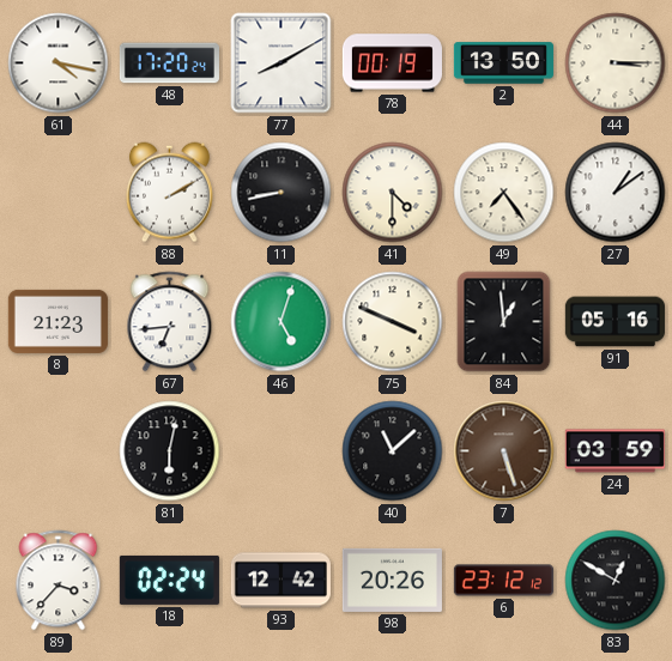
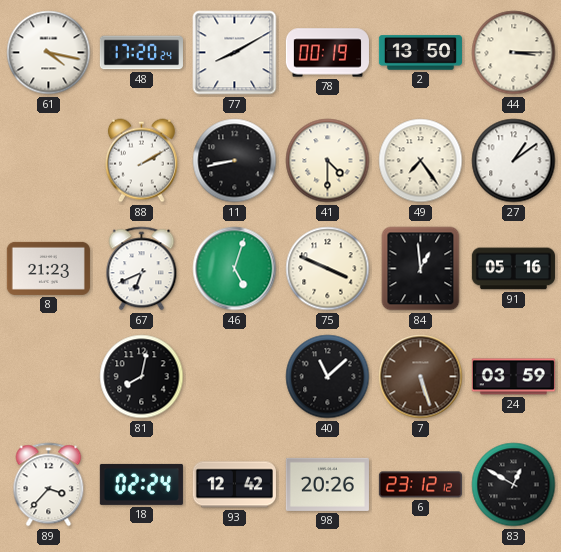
67: 6:44 -> 6:41
81: 6:02 -> 8:02
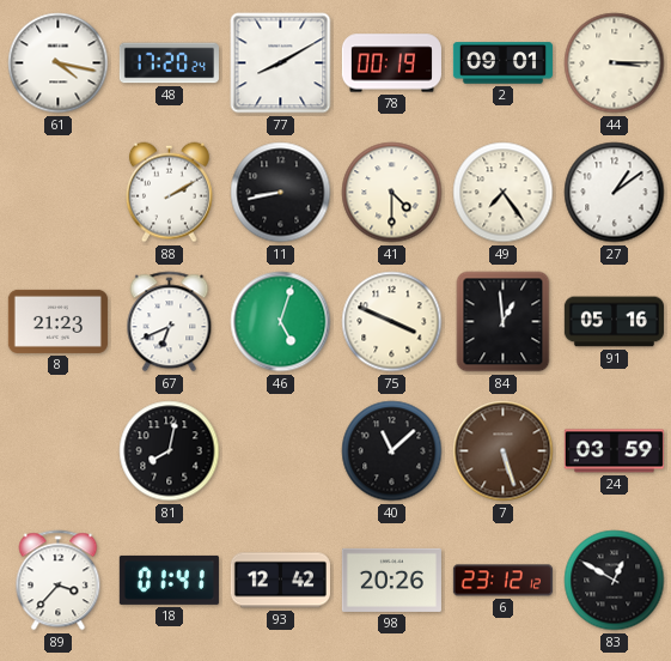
2: 13:50 -> 09:01
18: 02:24 -> 01:41
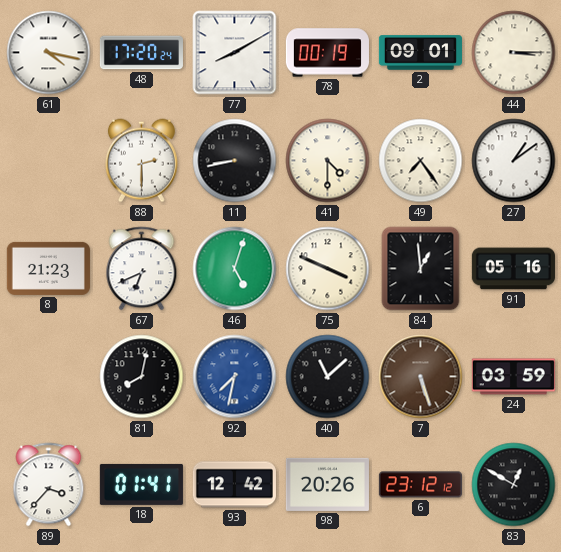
88: 2:10 -> 2:30
92: none -> 7:32
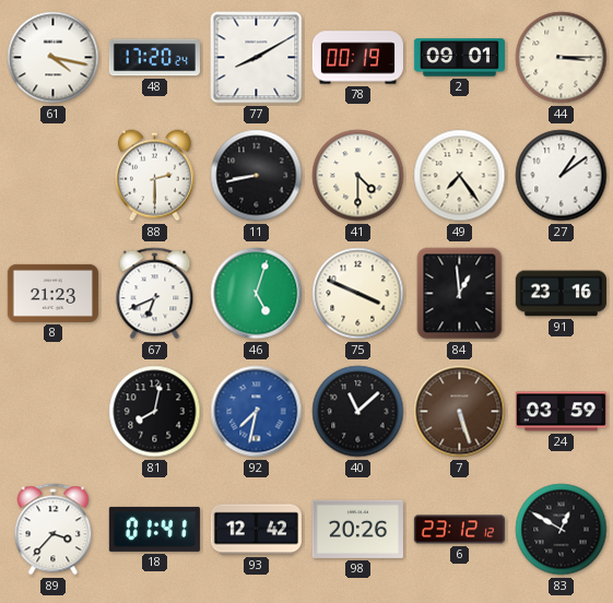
91: 05:16 -> 23:16
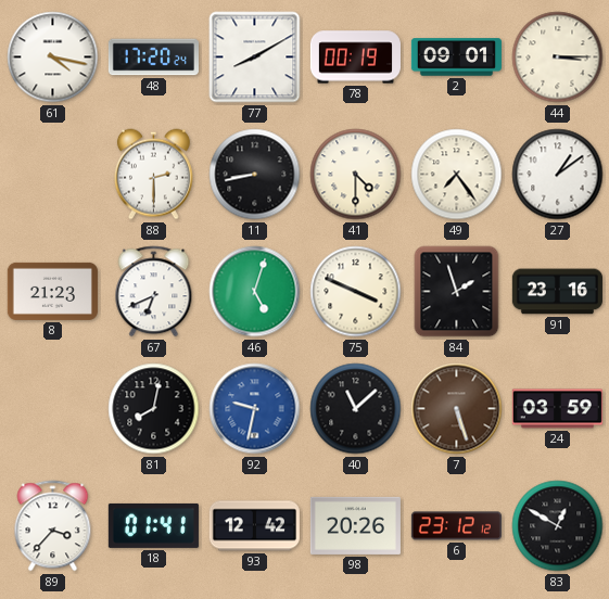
84: 12:59 -> 1:57
92: 7:32 -> 9:32
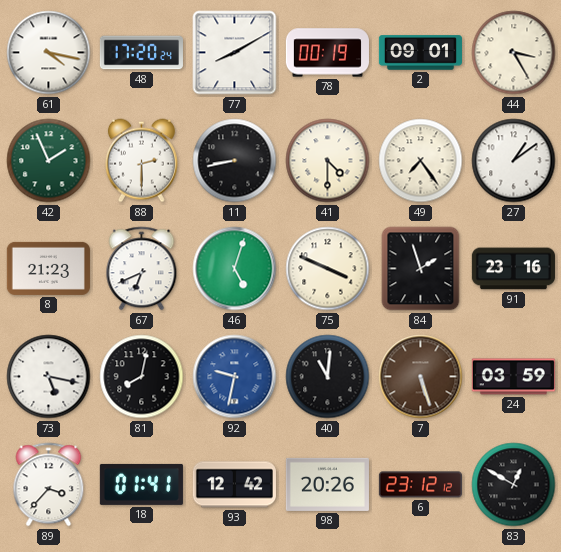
44: 3:15 -> 3:25
42: none -> 1:56
73: none -> 5:17
40: 11:08 -> 11:01
